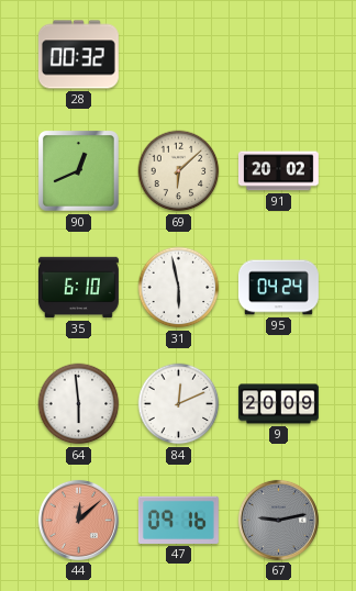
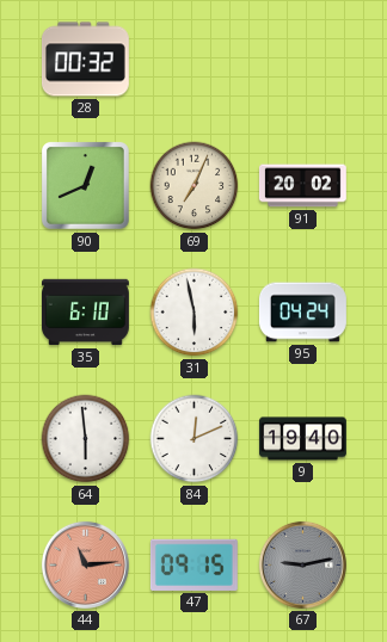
69: 6:08 -> 7:04
9: 20:09 -> 19:40
44: 12:08 -> 11:14
47: 09:16 -> 09:15
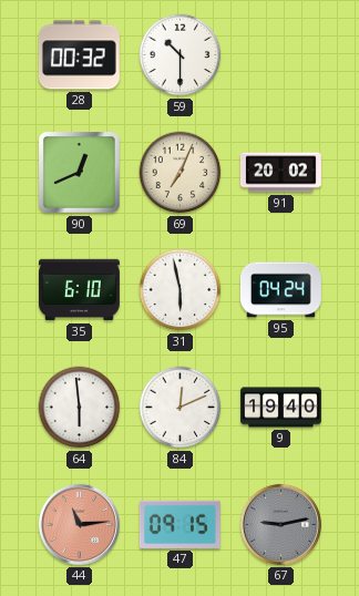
59: none -> 10:30
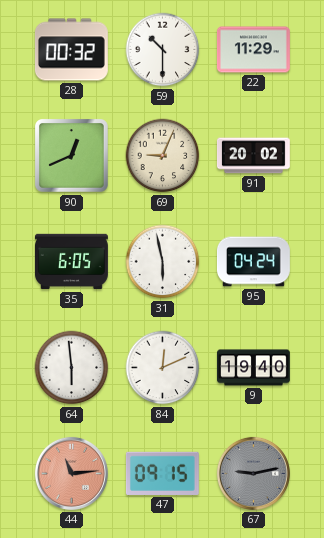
22: none -> 11:29
69: 7:04 -> 9:04
35: 6:10 -> 6:05
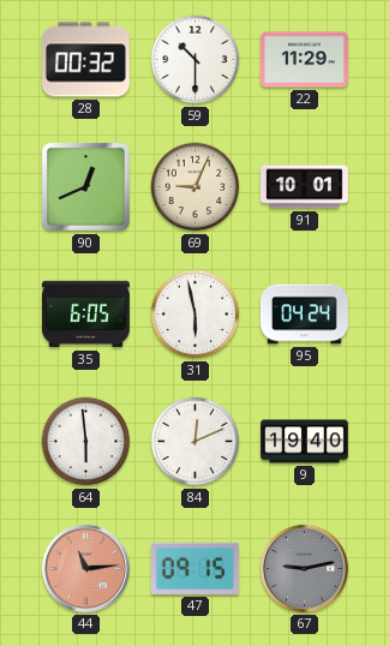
91: 20:02 -> 10:01
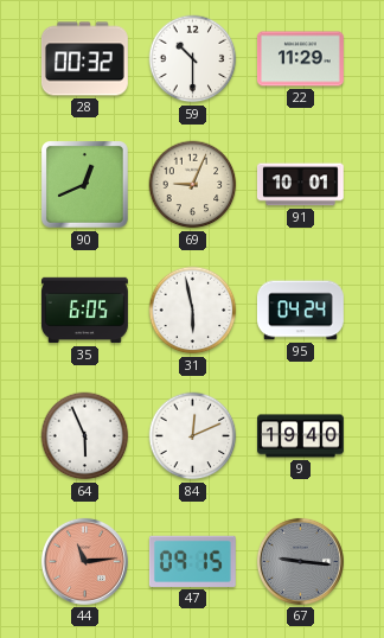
64: 5:59 -> 5:56
67: 9:13 -> 9:16
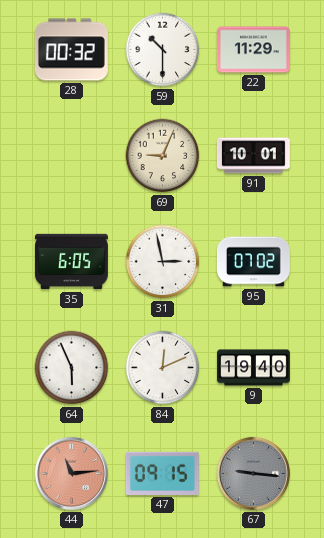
90: 12:41 -> none
31: 5:58 -> 2:58
95: 04:24 -> 07:02
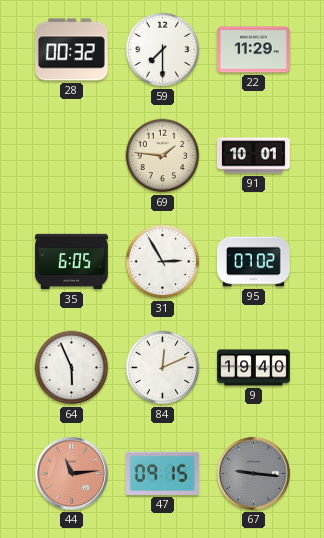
59: 10:30 -> 7:30
69: 9:04 -> 1:46
31: 2:58 -> 2:55
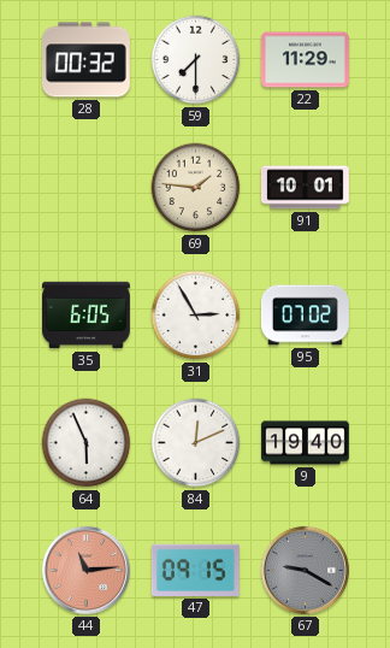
67: 9:16 -> 9:20
